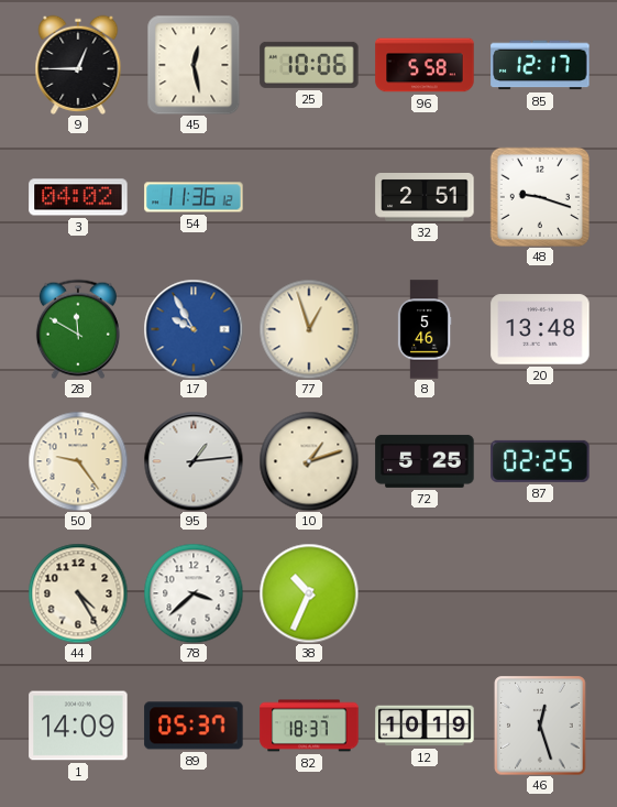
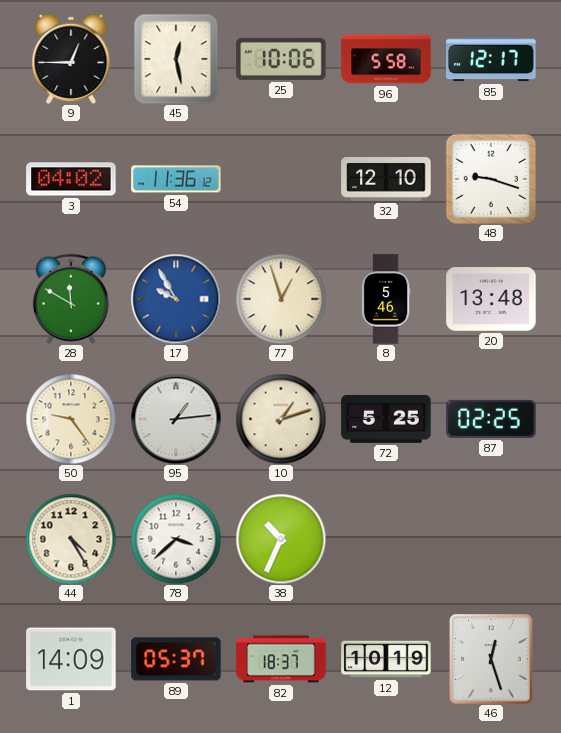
32: 2:51 -> 12:10
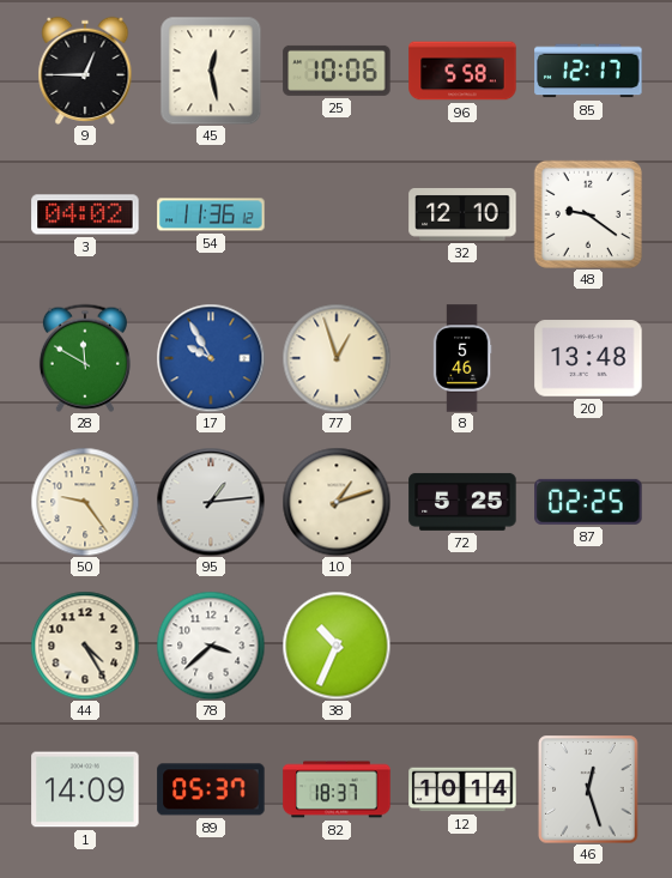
48: 9:18 -> 9:21
12: 10:19 -> 10:14
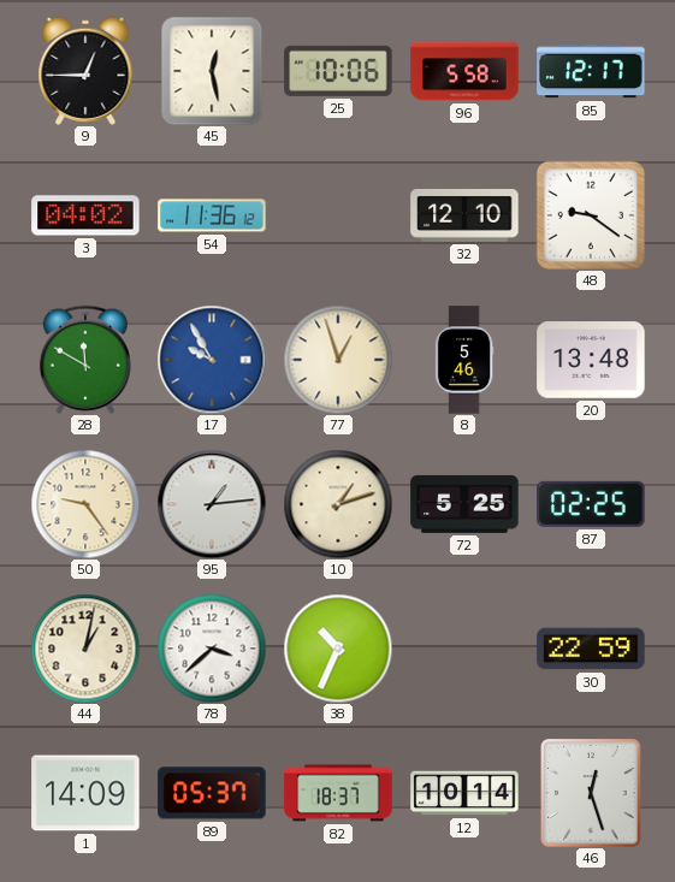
44: 4:25 -> 1:02
30: none -> 22:59
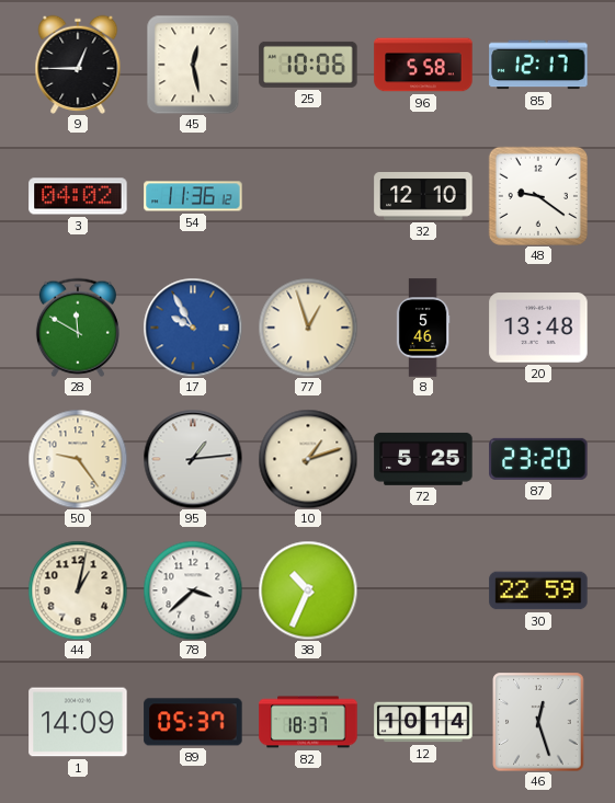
87: 02:25 -> 23:20
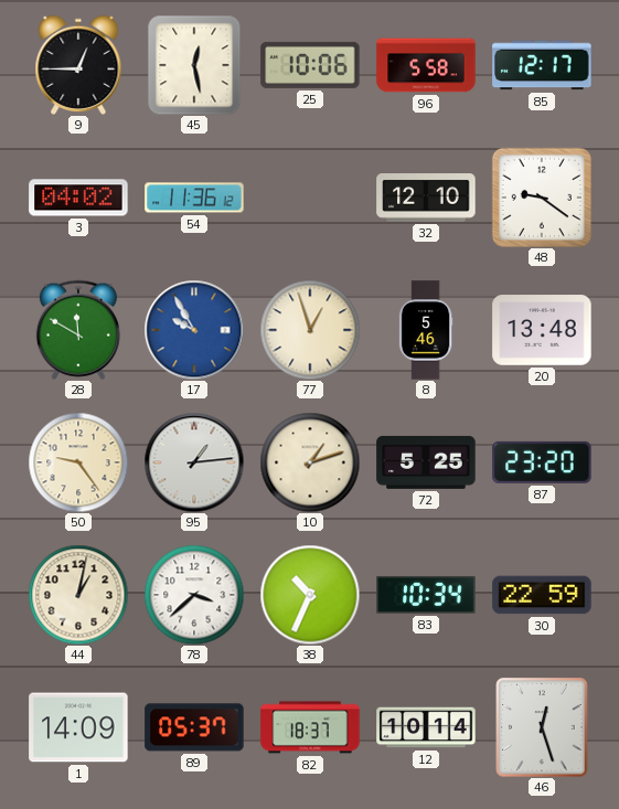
83: none -> 10:34
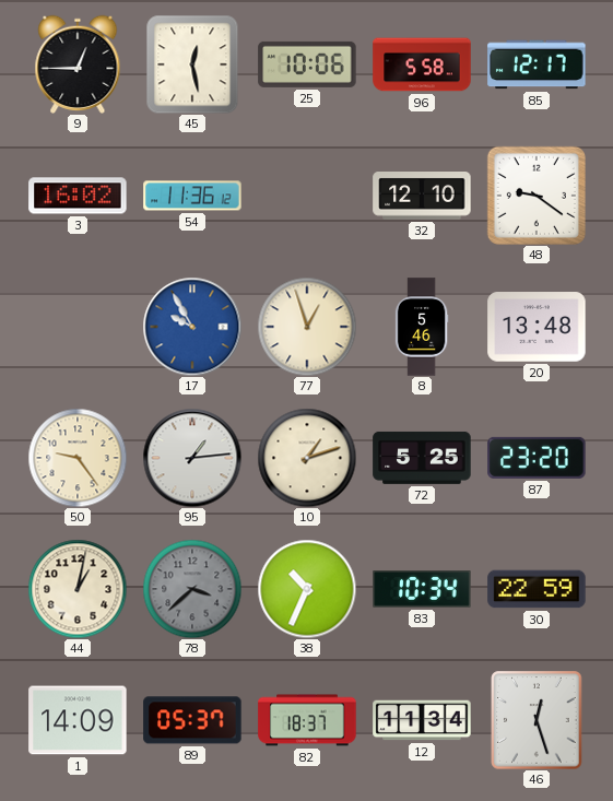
3: 04:02 -> 16:02
28: 11:50 -> none
78 dial: white -> grey
12: 10:14 -> 11:34
